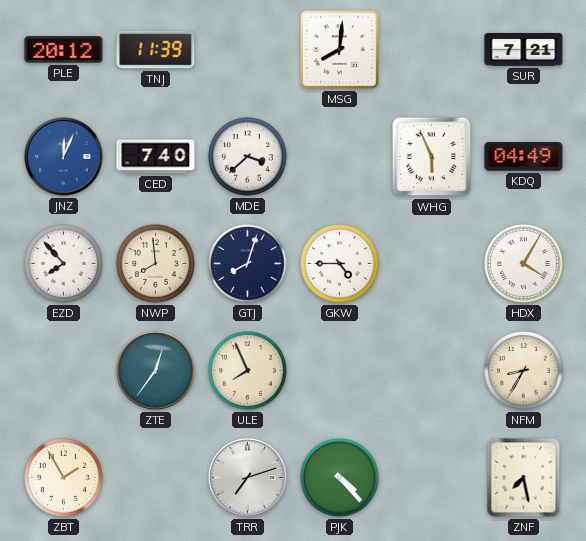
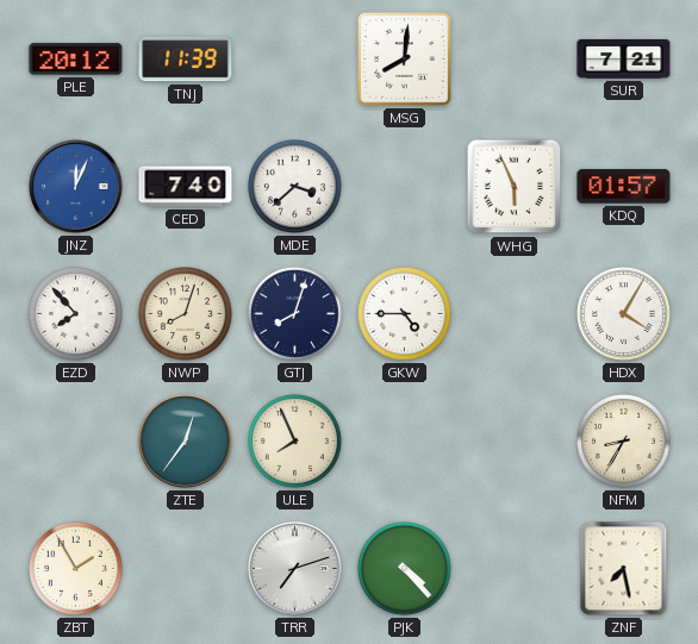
KDQ: 04:49 -> 01:57
NWP: 7:59 -> 8:03
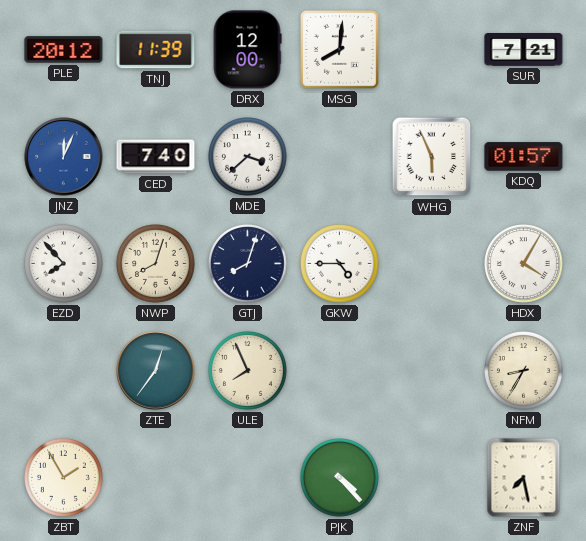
DRX: none -> 12:00
TRR: 7:12 -> none
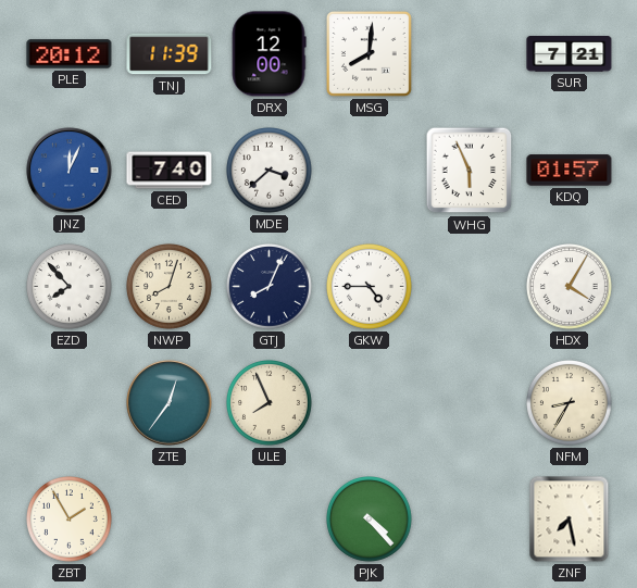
GTJ: 8:03 -> 8:04
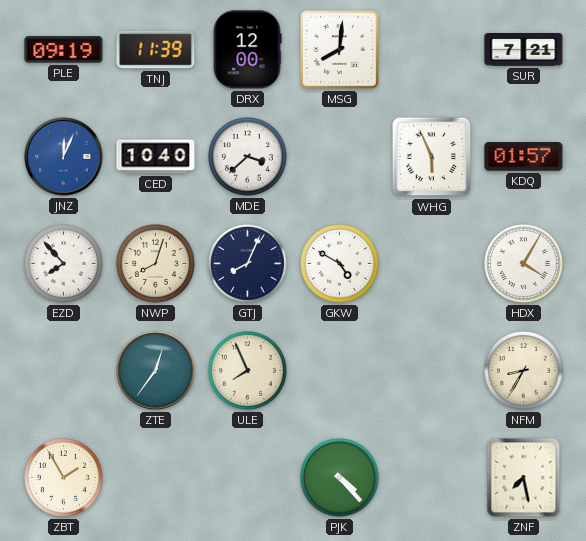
PLE: 20:12 -> 09:19
CED: 7:40 -> 10:40
GKW: 4:45 -> 4:50
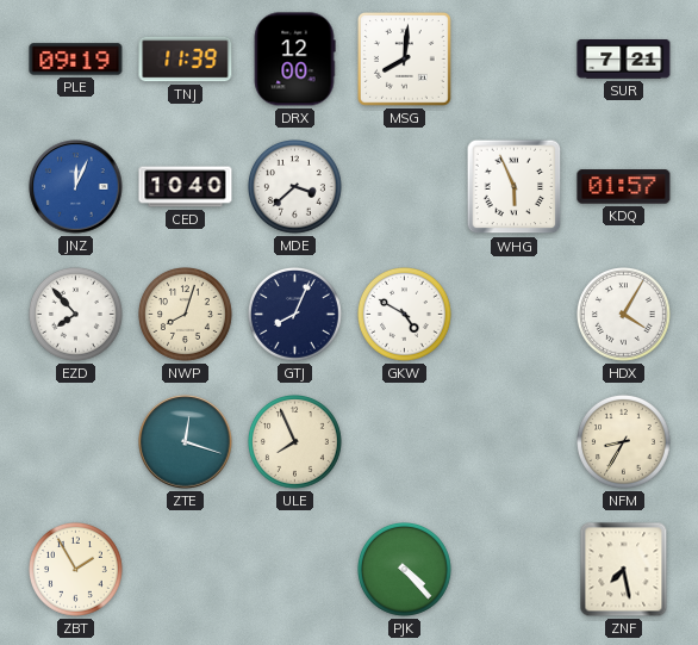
ZTE: 12:36 -> 12:18
